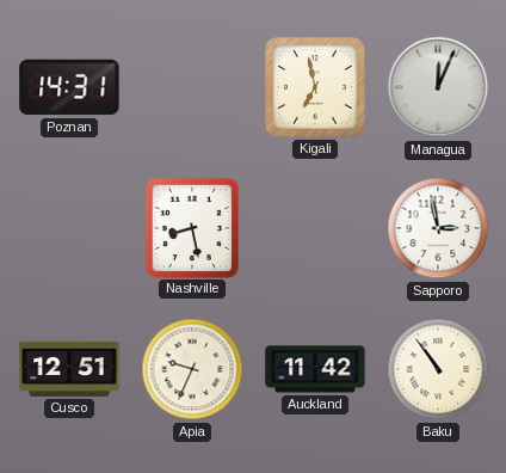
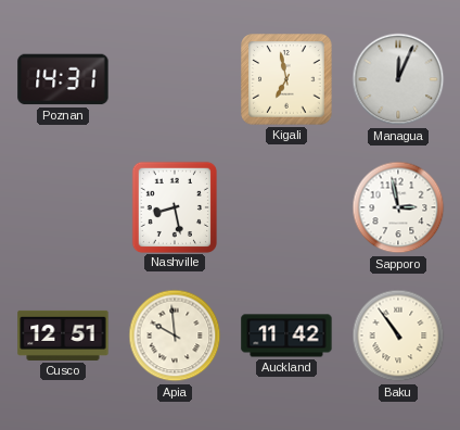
Apia: 9:34 -> 9:59
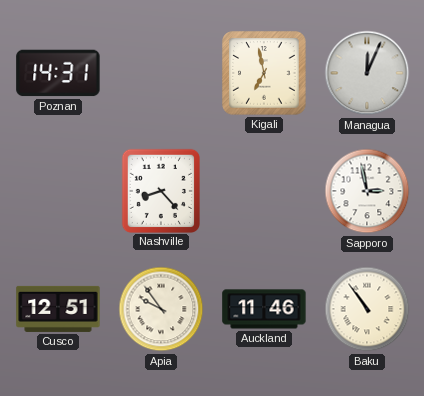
Nashville: 8:28 -> 8:23
Apia: 9:59 -> 9:54
Auckland: 11:42 -> 11:46
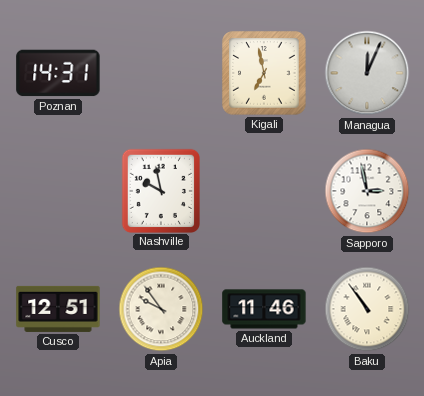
Nashville: 8:23 -> 9:58
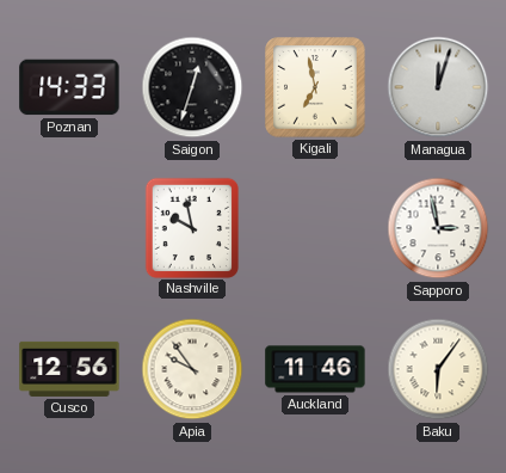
Poznan: 14:31 -> 14:33
Saigon: none -> 12:33
Managua: 12:04 -> 12:03
Cusco: 12:51 -> 12:56
Baku: 10:54 -> 6:06
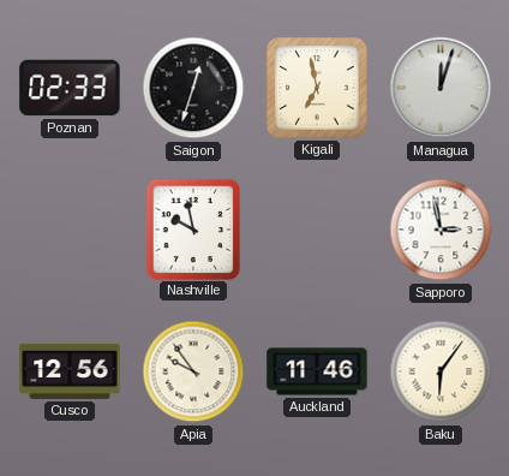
Poznan: 14:33 -> 02:33
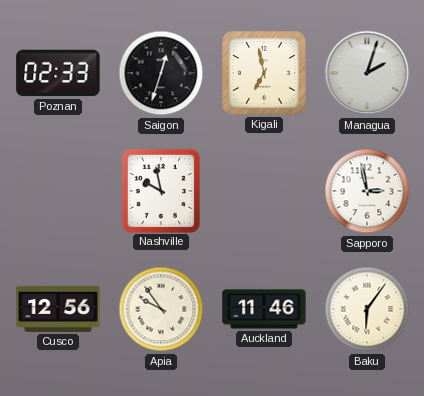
Managua: 12:03 -> 2:03
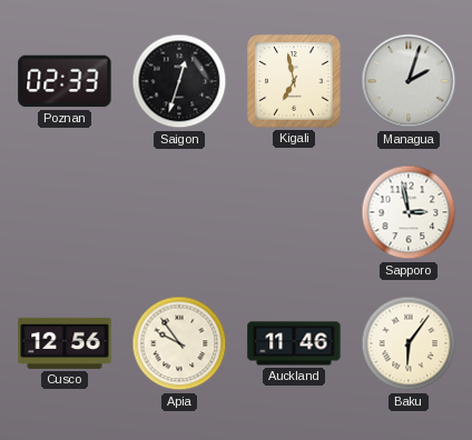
Nashville: 9:58 -> none
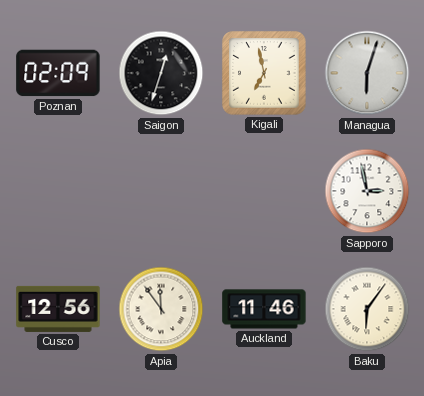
Poznan: 02:33 -> 02:09
Managua: 2:03 -> 6:03
Apia: 9:54 -> 11:54
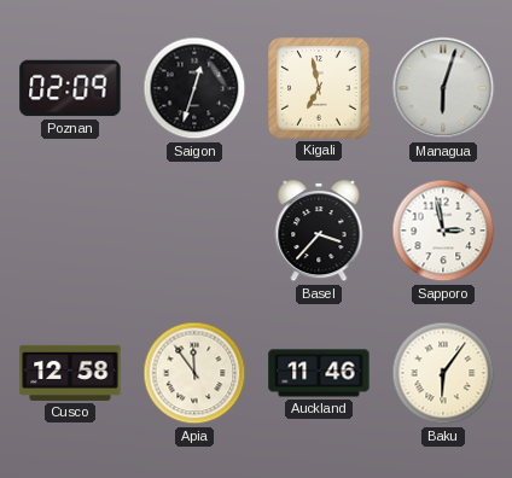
Basel: none -> 3:37
Cusco: 12:56 -> 12:58
